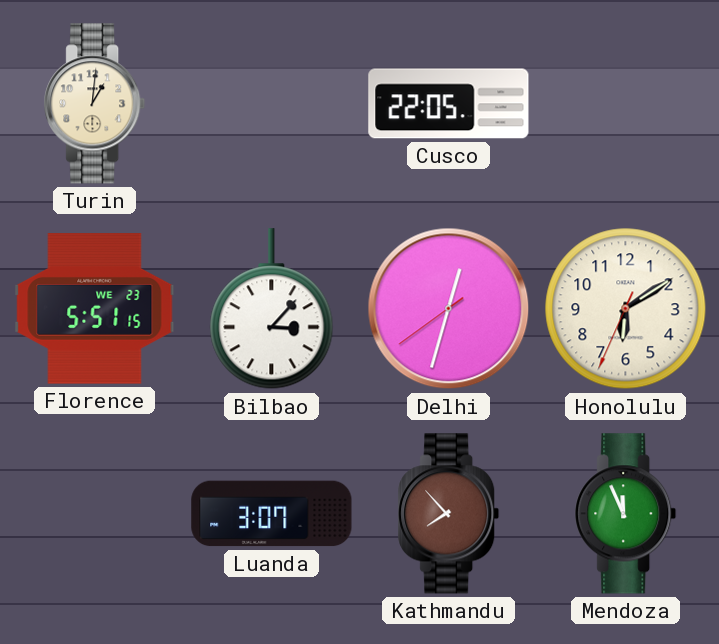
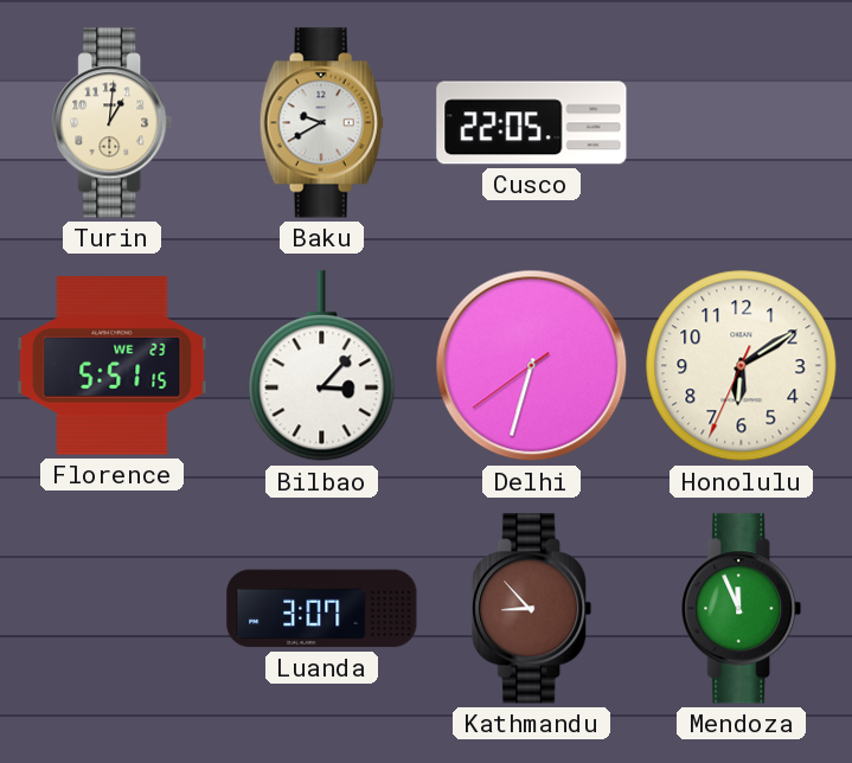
Baku: none -> 9:40
Delhi: 12:32 -> 6:32
Kathmandu: 7:53 -> 8:53
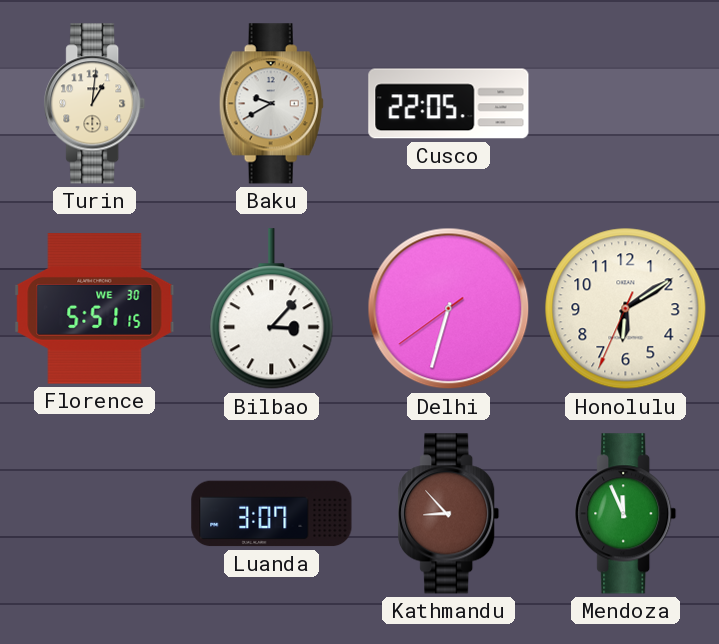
Florence date: WE 23 -> WE 30
